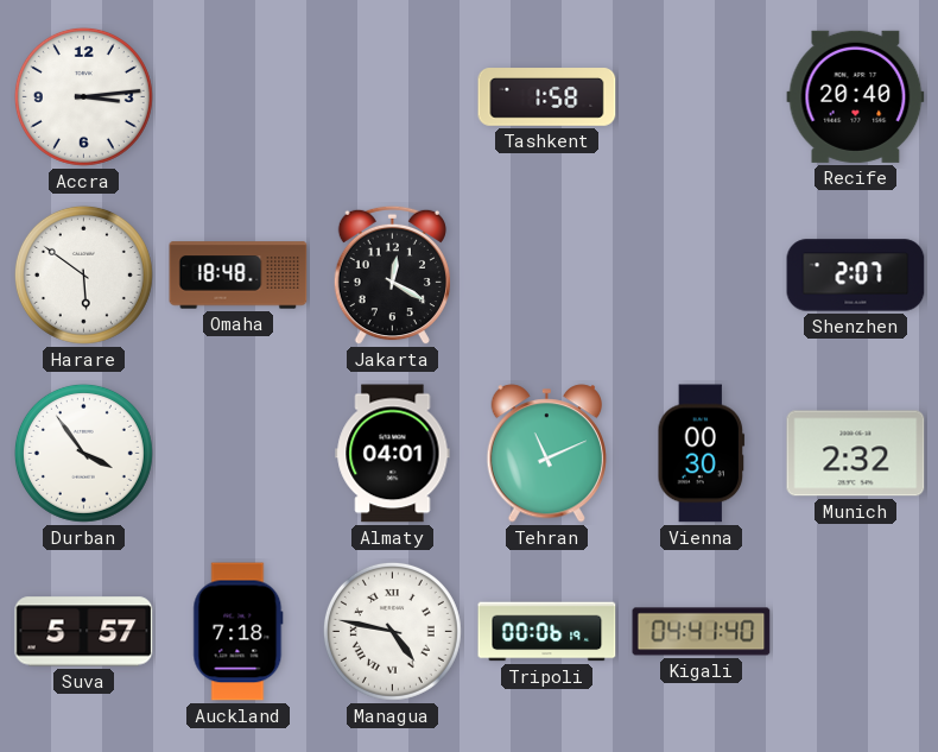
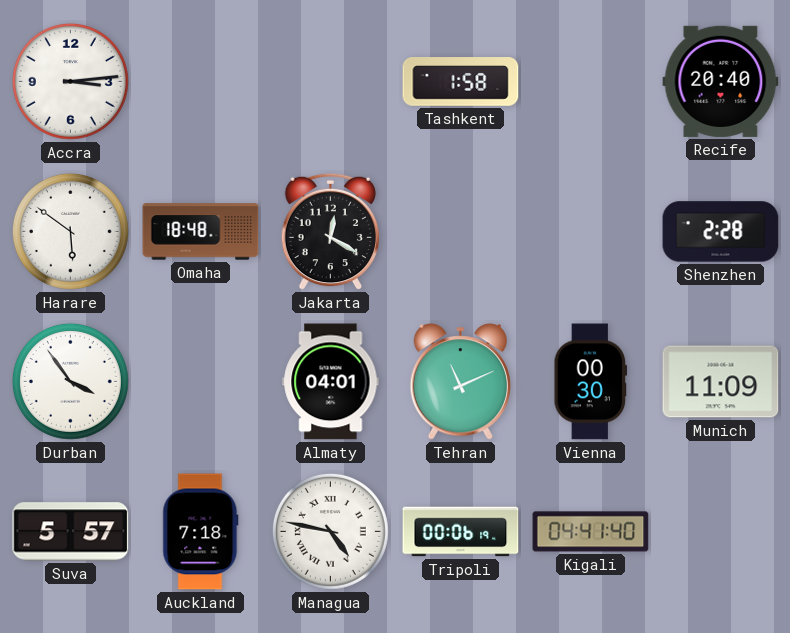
Shenzhen: 2:07 -> 2:28
Munich: 2:32 -> 11:09
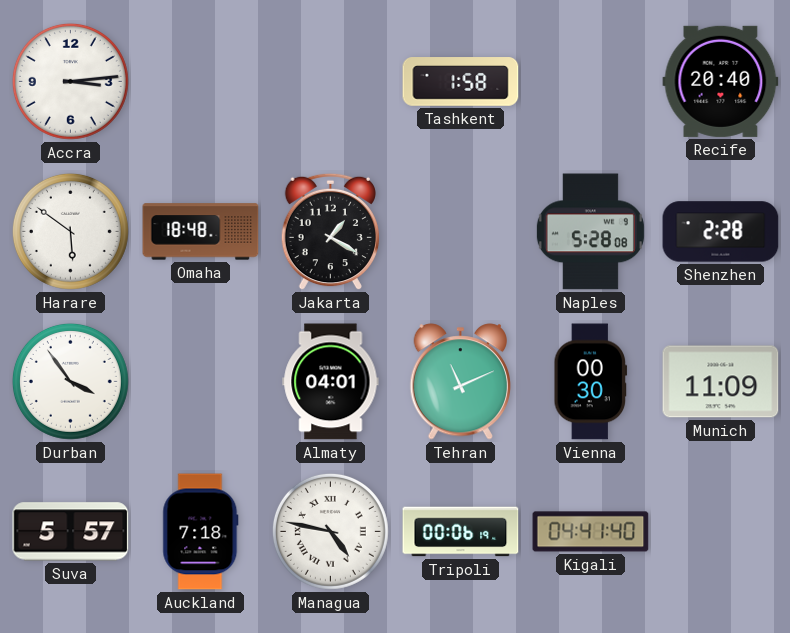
Jakarta: 12:20 -> 1:20
Naples: none -> 5:28
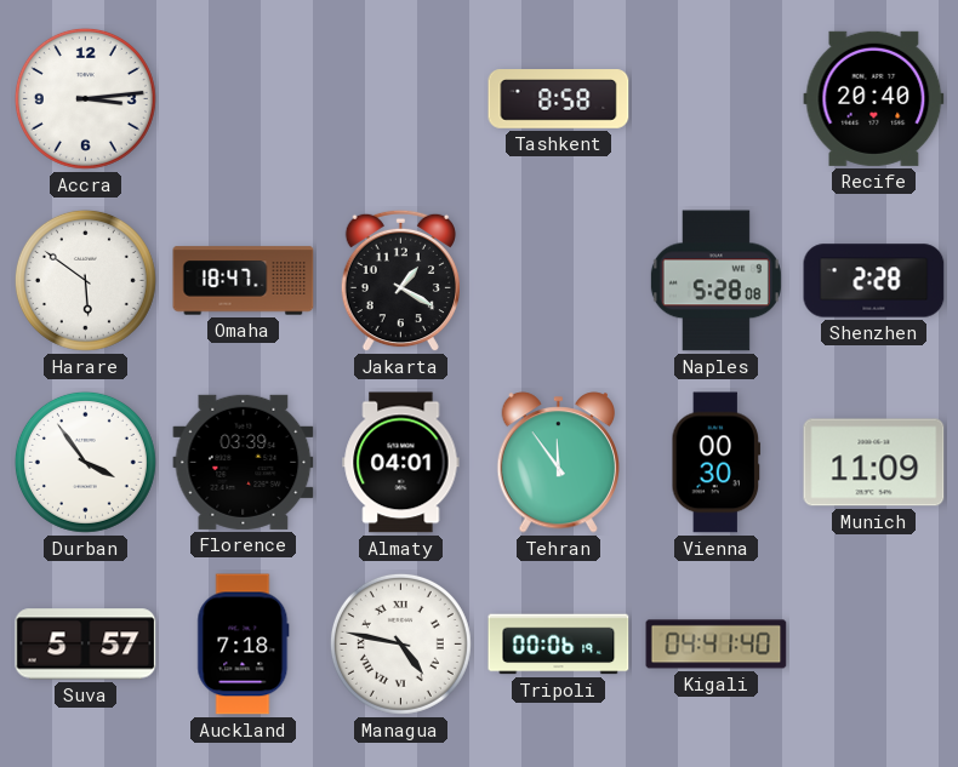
Tashkent: 1:58 -> 8:58
Omaha: 18:48 -> 18:47
Florence: none -> 03:39
Tehran: 11:11 -> 11:54
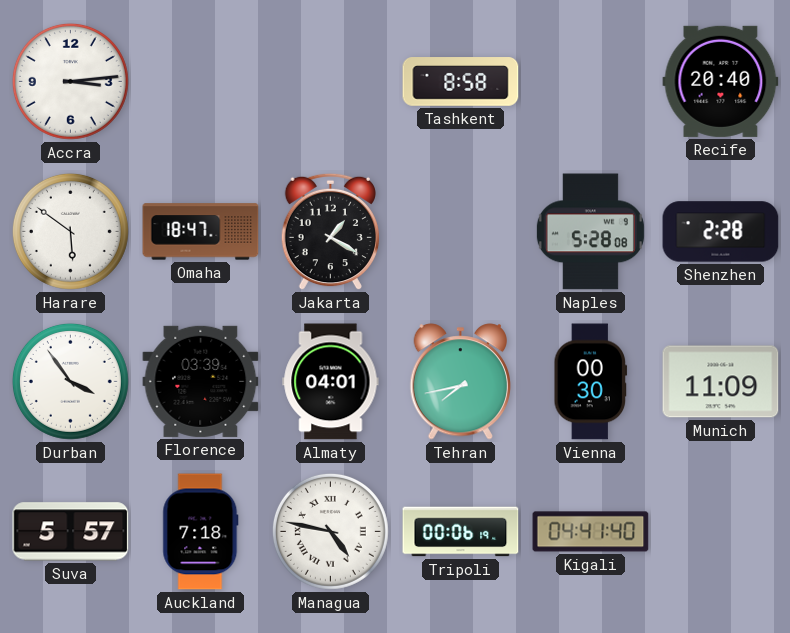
Tehran: 11:54 -> 7:43
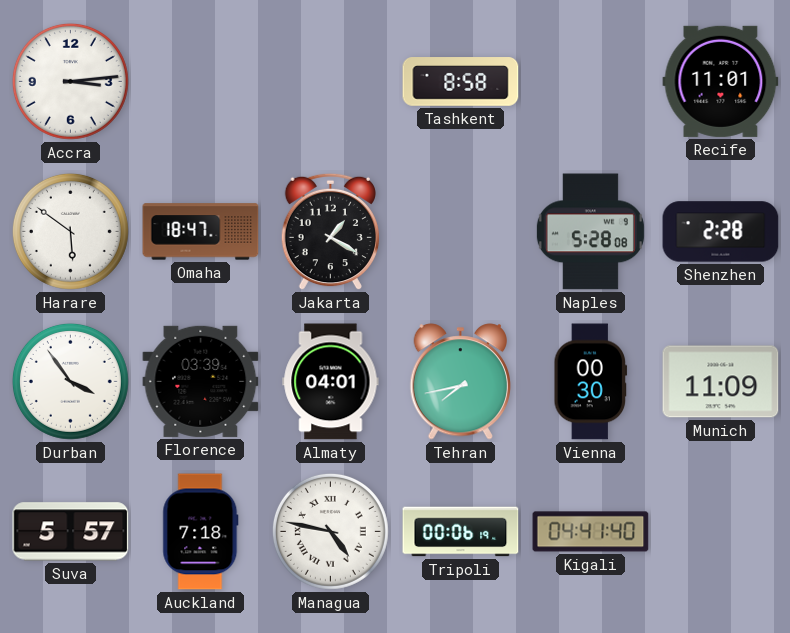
Recife: 20:40 -> 11:01
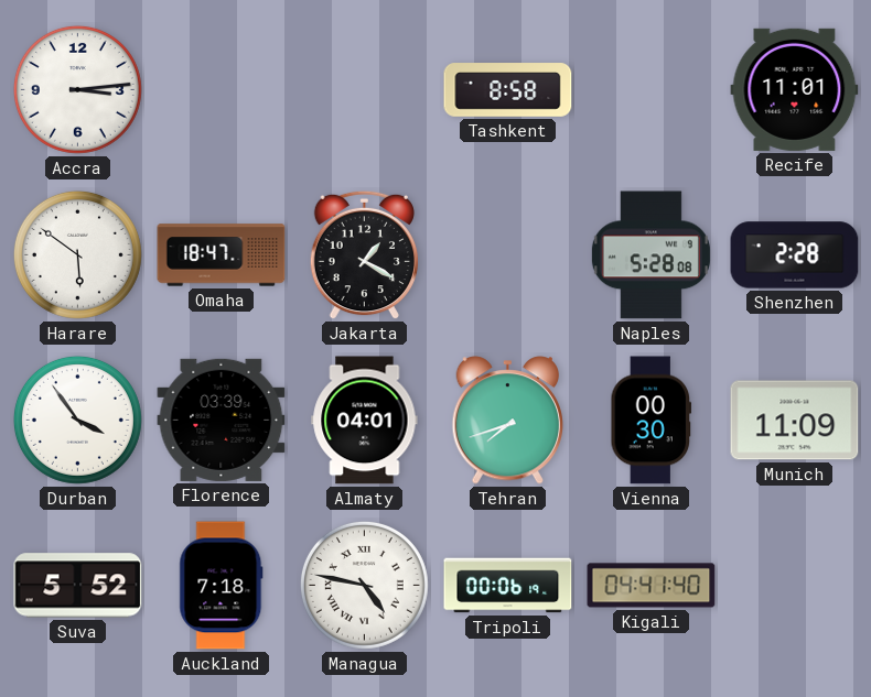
Tehran: 7:43 -> 7:42
Suva: 5:57 -> 5:52
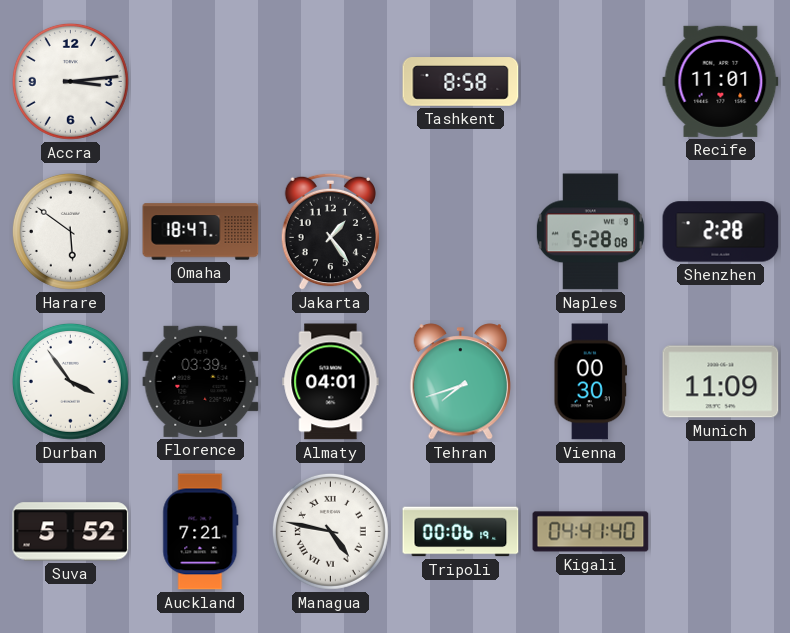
Jakarta: 1:20 -> 1:24
Auckland: 7:18 -> 7:21
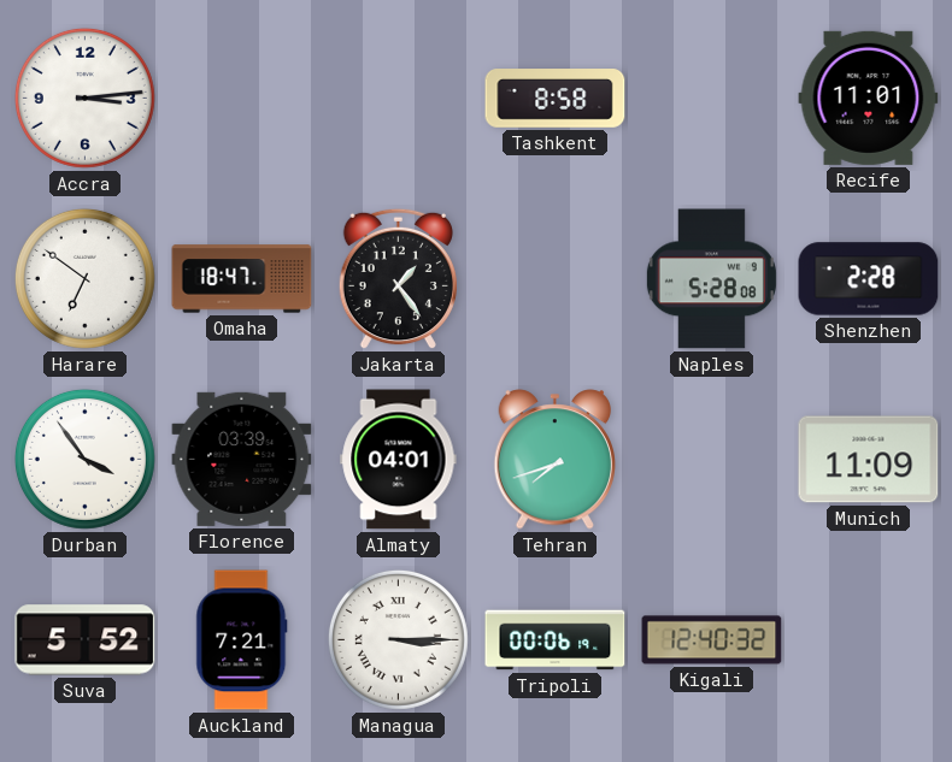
Harare: 5:51 -> 6:51
Vienna: 00:30 -> none
Managua: 4:47 -> 3:15
Kigali: 04:41 -> 12:40
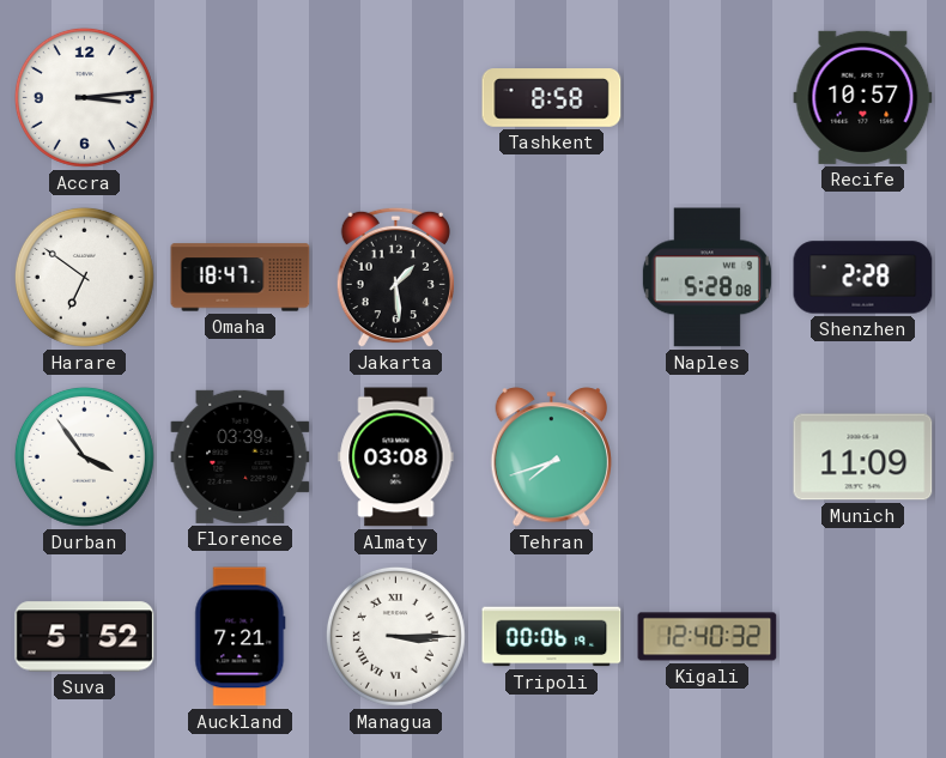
Recife: 11:01 -> 10:57
Jakarta: 1:24 -> 1:29
Almaty: 04:01 -> 03:08
